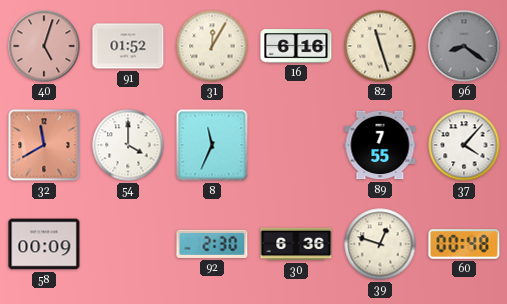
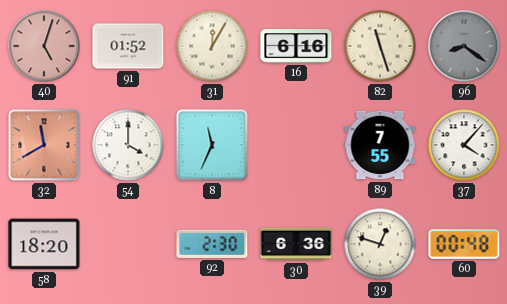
58: 00:09 -> 18:20
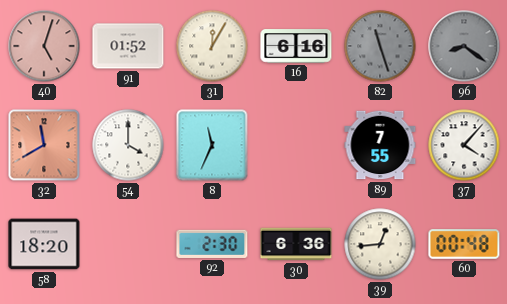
82 dial: cream -> grey
39: 12:48 -> 12:44
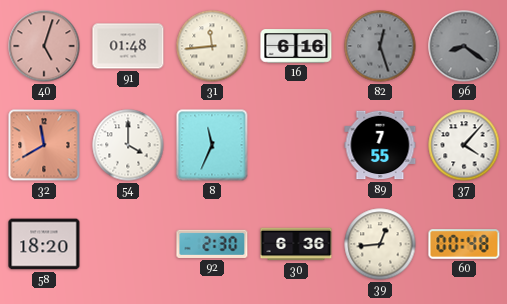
91: 01:52 -> 01:48
31: 12:05 -> 11:44
82: 11:27 -> 12:27
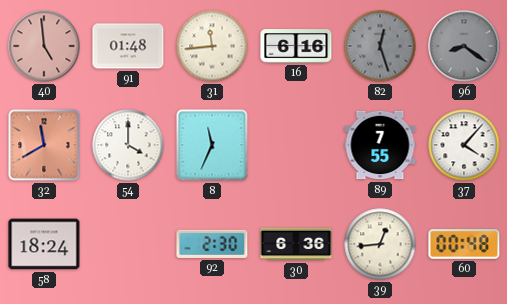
40: 5:03 -> 4:59
58: 18:20 -> 18:24
